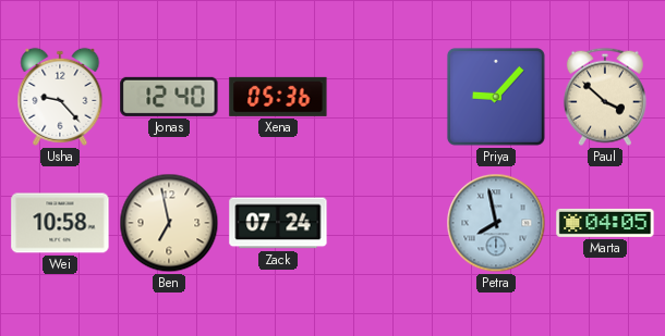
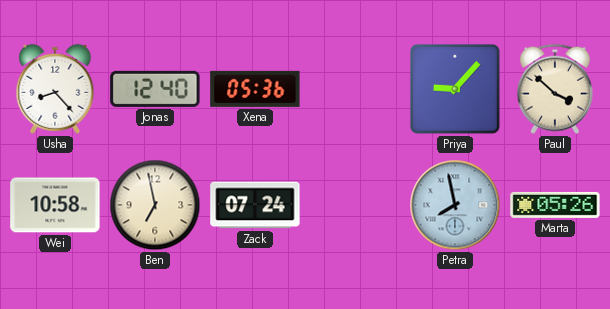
Usha: 9:23 -> 8:23
Marta: 04:05 -> 05:26
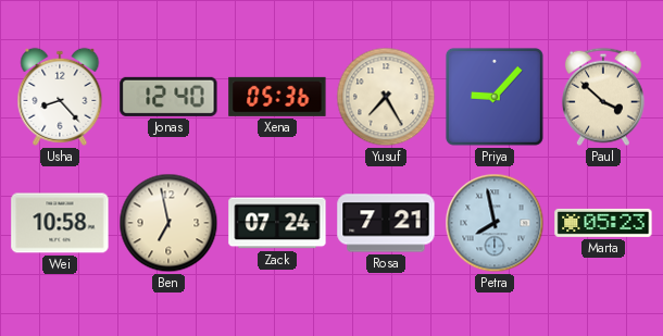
Yusuf: none -> 7:25
Rosa: none -> 7:21
Marta: 05:26 -> 05:23
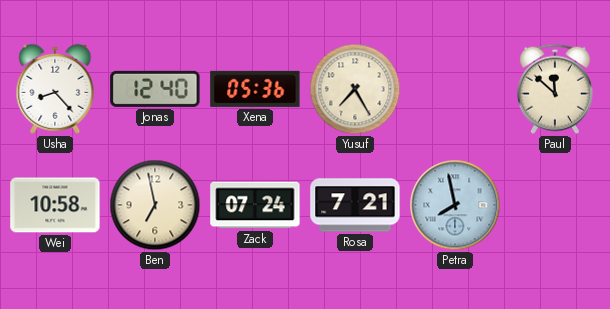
Priya: 9:07 -> none
Paul: 3:52 -> 11:52
Marta: 05:23 -> none
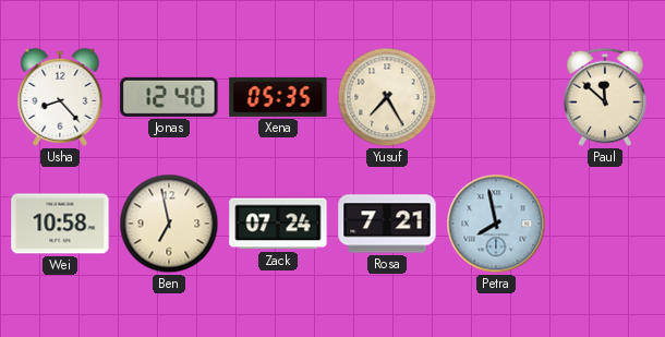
Xena: 05:36 -> 05:35
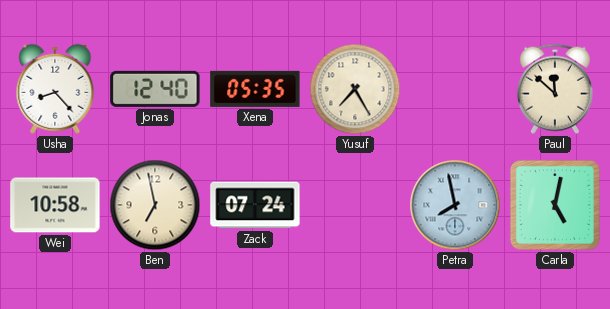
Rosa: 7:21 -> none
Carla: none -> 5:02
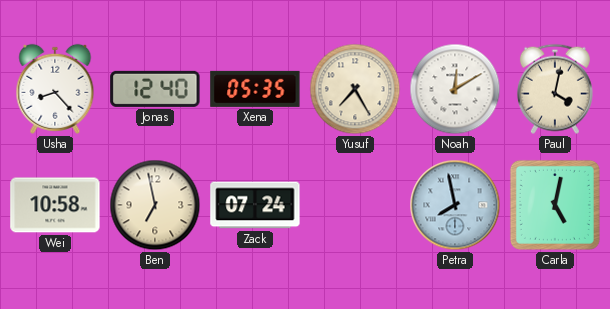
Noah: none -> 12:10
Paul: 11:52 -> 4:02
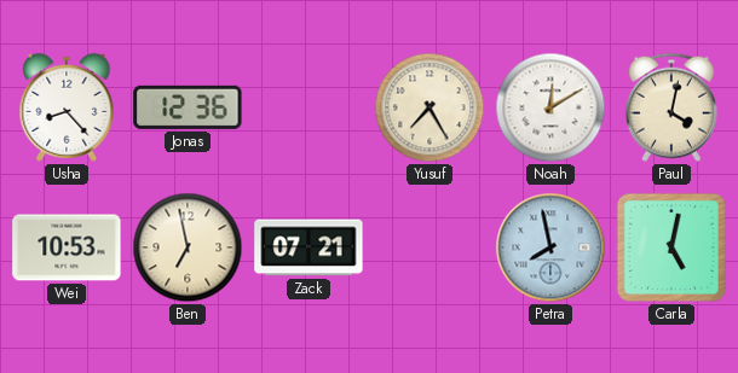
Jonas: 12:40 -> 12:36
Xena: 05:35 -> none
Wei: 10:58 -> 10:53
Zack: 07:24 -> 07:21
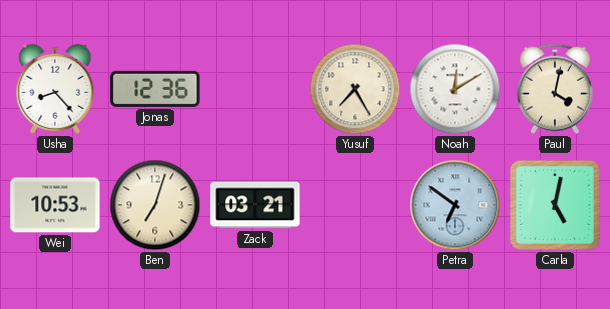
Ben: 6:58 -> 7:03
Zack: 07:21 -> 03:21
Petra: 7:58 -> 6:51
